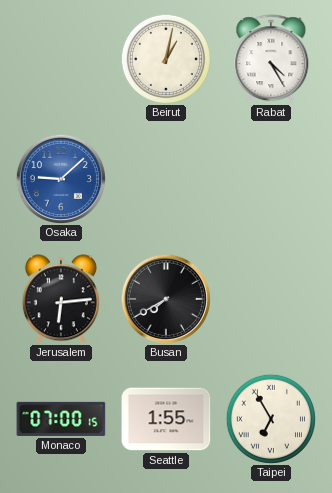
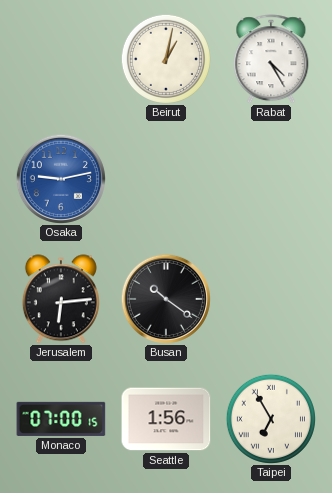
Osaka: 9:08 -> 9:13
Busan: 7:40 -> 10:21
Seattle: 1:55 -> 1:56
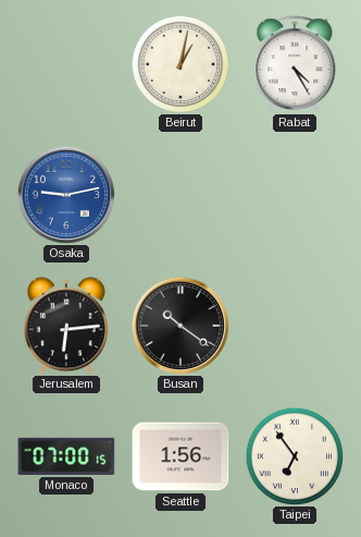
Taipei: 6:55 -> 6:54
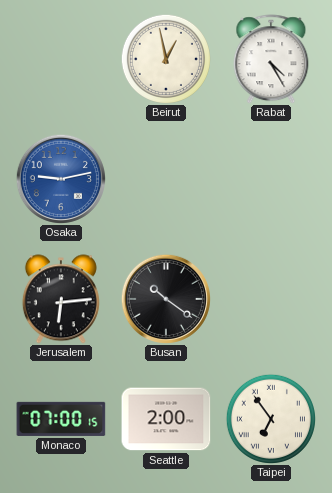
Beirut: 1:02 -> 12:58
Seattle: 1:56 -> 2:00
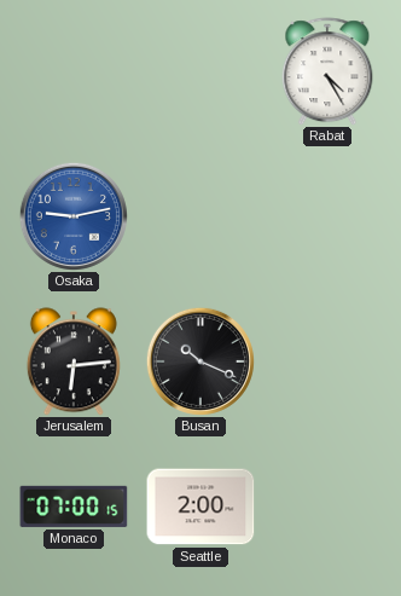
Beirut: 12:58 -> none
Busan: 10:21 -> 10:19
Taipei: 6:54 -> none
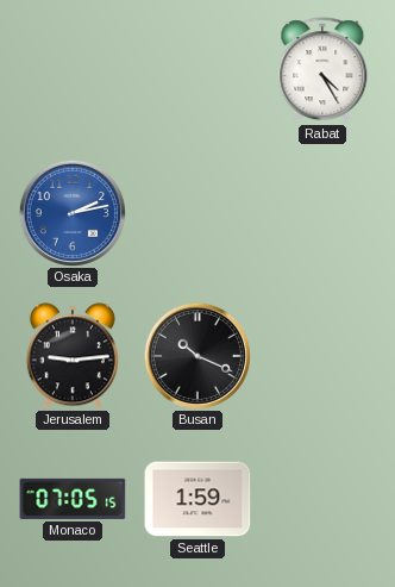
Osaka: 9:13 -> 2:13
Jerusalem: 6:14 -> 9:14
Monaco: 07:00 -> 07:05
Seattle: 2:00 -> 1:59
